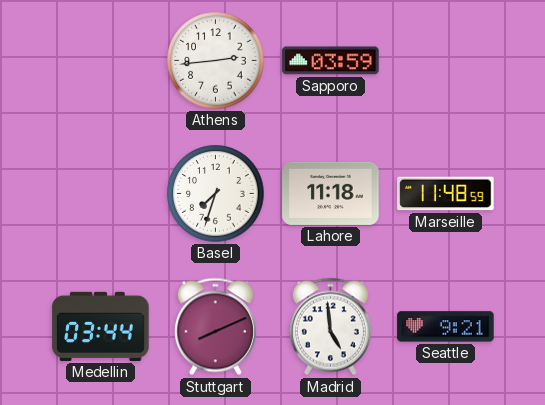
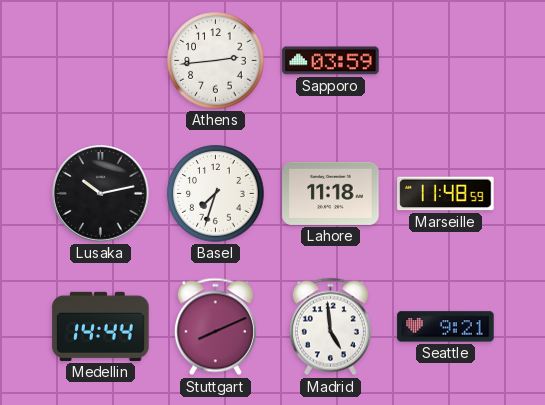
Lusaka: none -> 10:13
Medellin: 03:44 -> 14:44
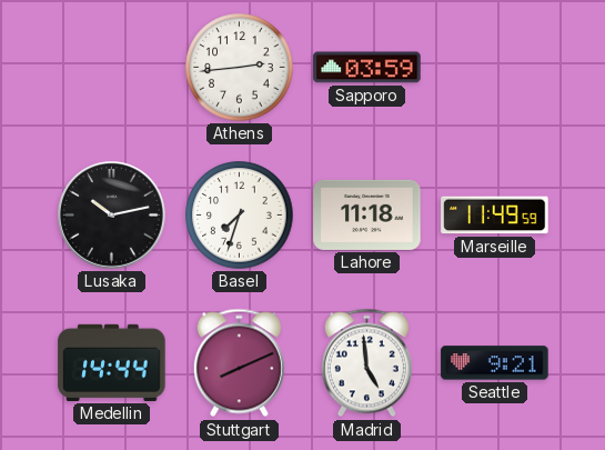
Marseille: 11:48 -> 11:49
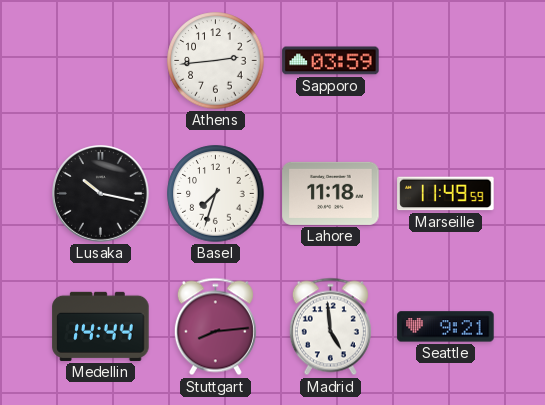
Lusaka: 10:13 -> 10:17
Stuttgart: 8:11 -> 8:14
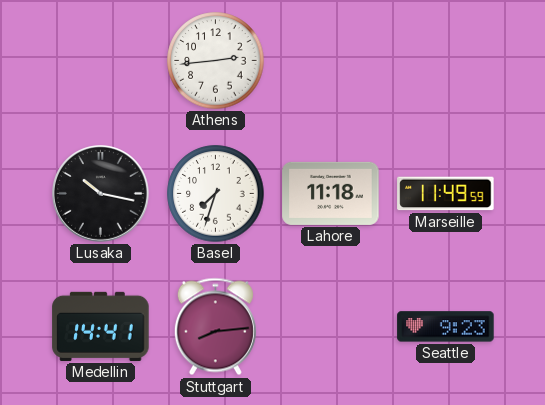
Sapporo: 03:59 -> none
Medellin: 14:44 -> 14:41
Madrid: 4:59 -> none
Seattle: 9:21 -> 9:23
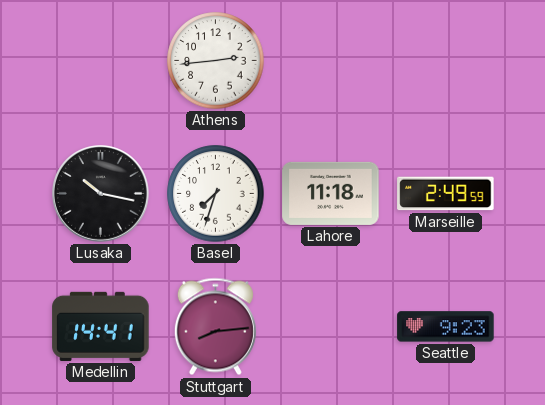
Marseille: 11:49 -> 2:49
